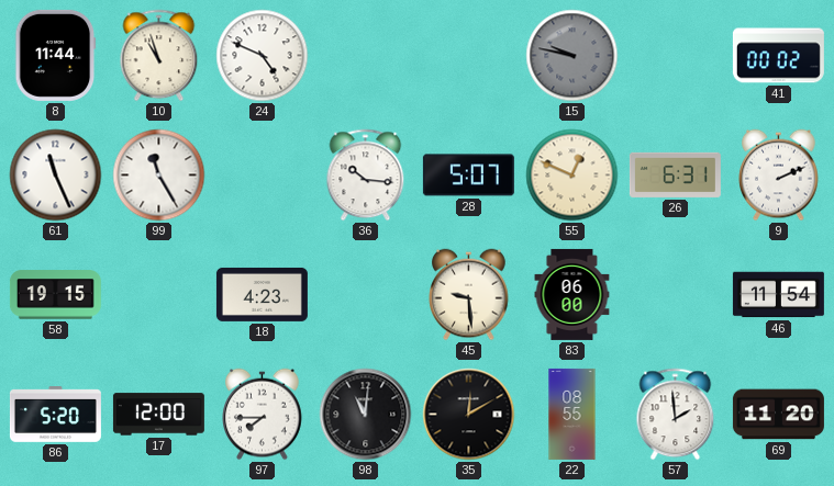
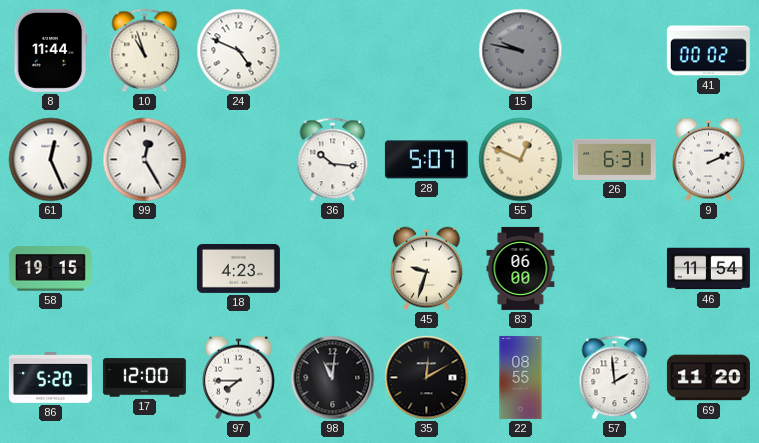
61: 11:26 -> 12:26
99: 11:25 -> 12:25
45: 9:29 -> 9:33
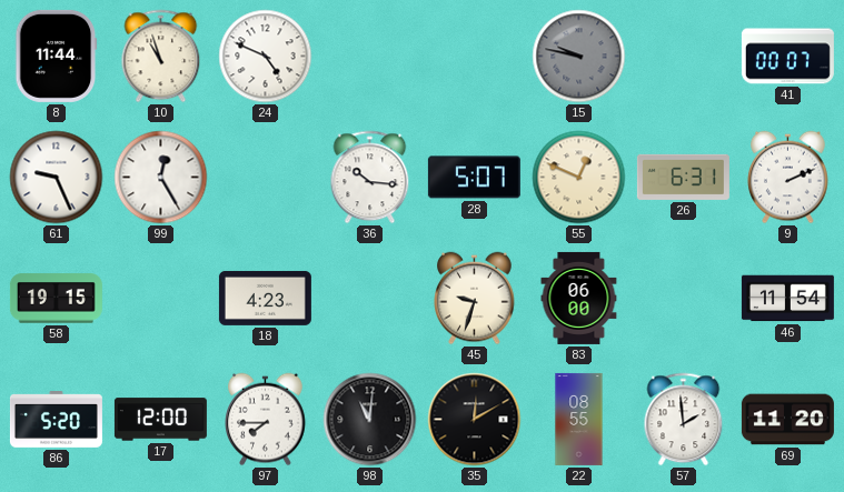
41: 00:02 -> 00:07
61: 12:26 -> 9:26
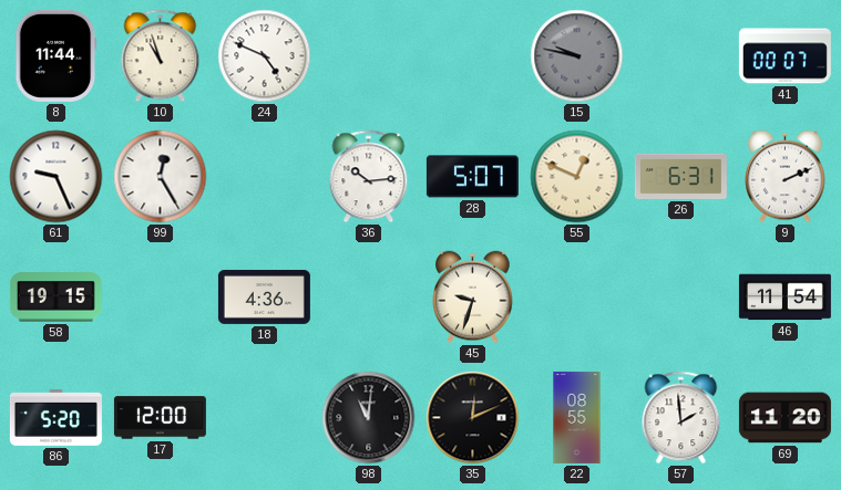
36: 10:16 -> 10:14
18: 4:23 -> 4:36
83: 06:00 -> none
97: 7:45 -> none
35: 12:10 -> 12:11
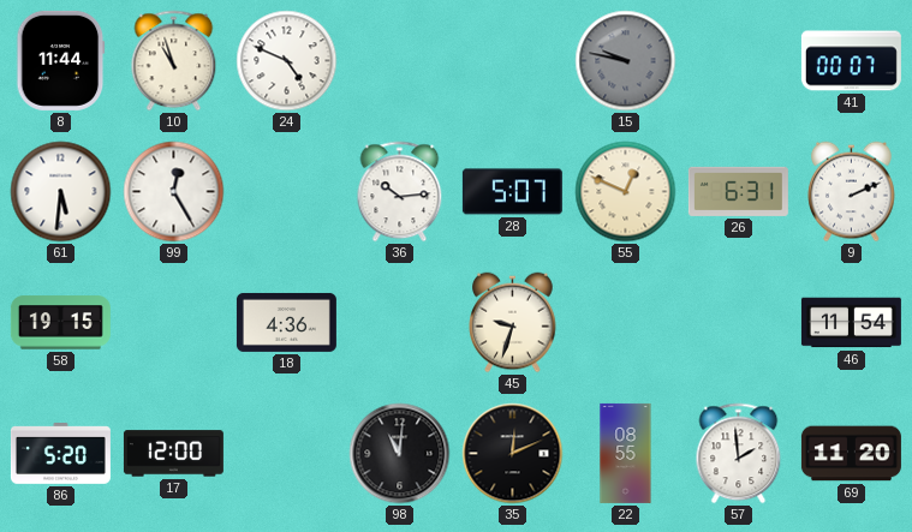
61: 9:26 -> 5:31
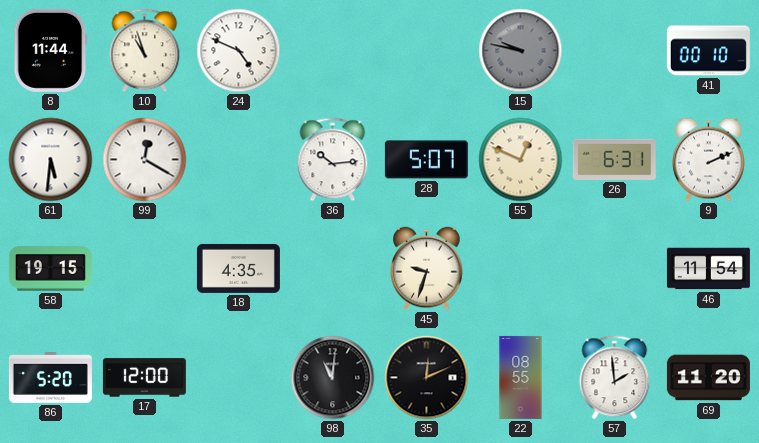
41: 00:07 -> 00:10
99: 12:25 -> 12:20
18: 4:36 -> 4:35
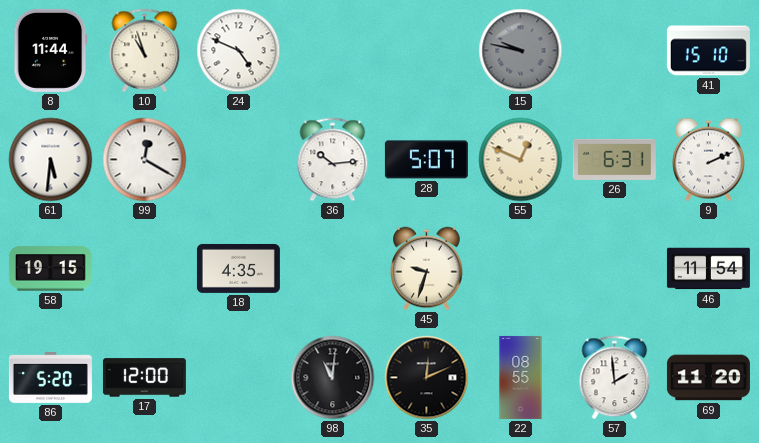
41: 00:10 -> 15:10
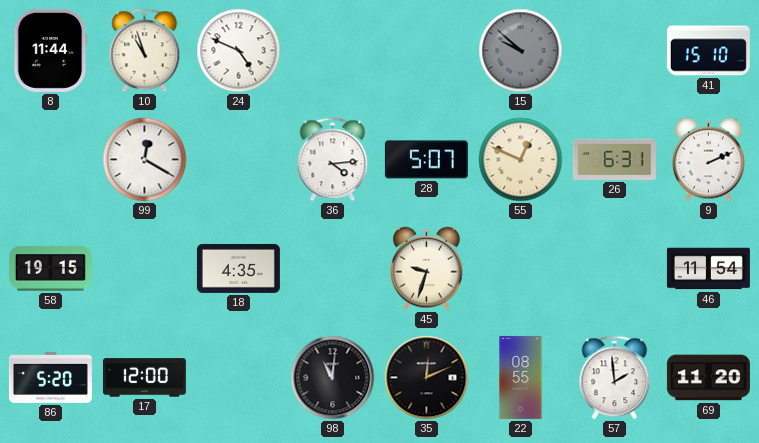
15: 9:47 -> 9:52
61: 5:31 -> none
36: 10:14 -> 4:14
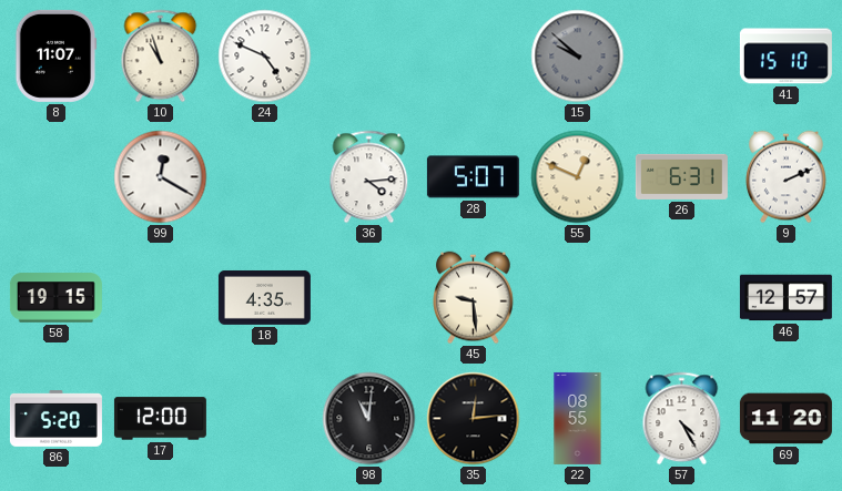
8: 11:44 -> 11:07
45: 9:33 -> 9:29
46: 11:54 -> 12:57
35: 12:11 -> 12:14
57: 1:59 -> 4:25
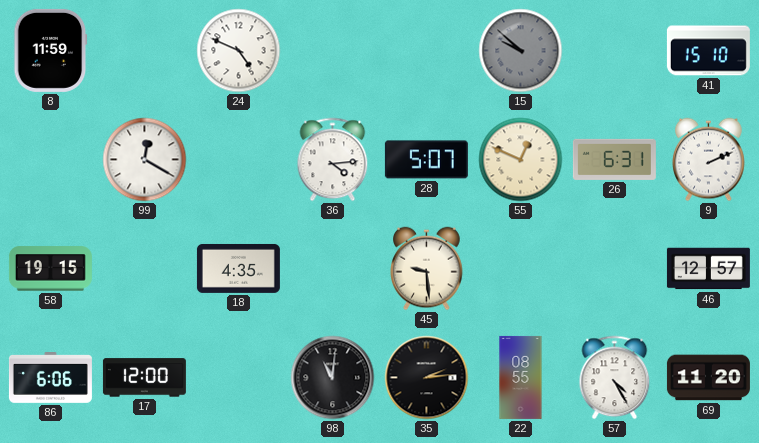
8: 11:07 -> 11:59
10: 10:57 -> none
86: 5:20 -> 6:06
35: 12:14 -> 2:14
